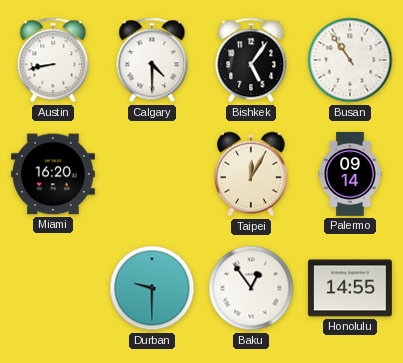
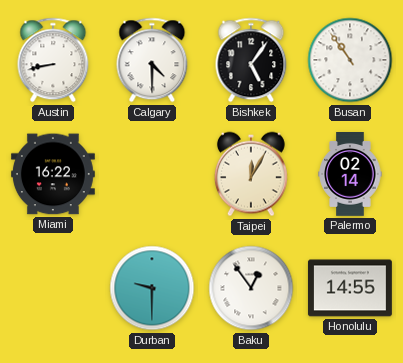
Miami: 16:20 -> 16:22
Palermo: 09:14 -> 02:14
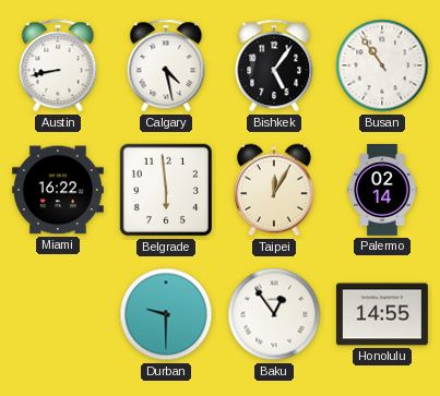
Calgary: 4:30 -> 4:28
Belgrade: none -> 5:59
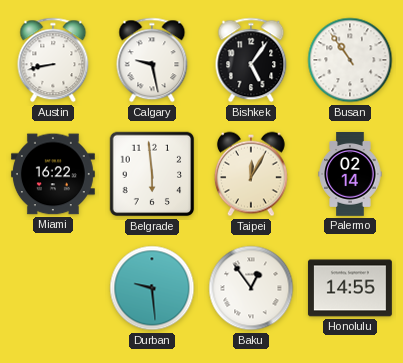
Calgary: 4:28 -> 9:28
Durban: 9:30 -> 9:29
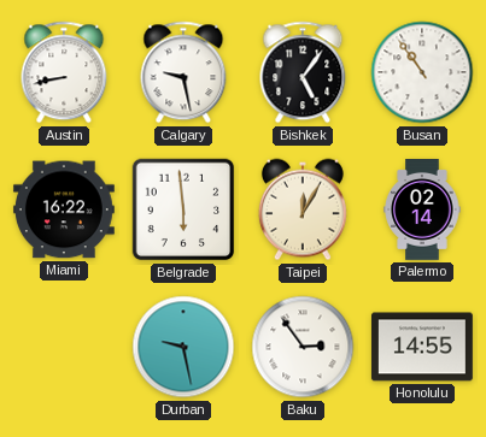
Durban: 9:29 -> 9:28
Baku: 12:54 -> 2:54
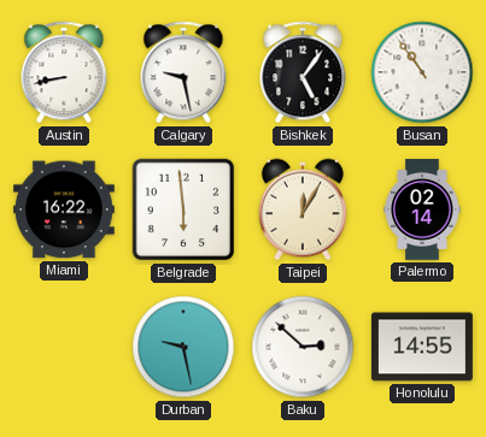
Baku: 2:54 -> 2:52
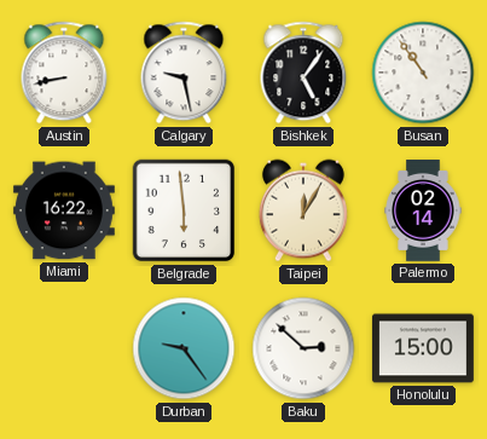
Durban: 9:28 -> 9:24
Honolulu: 14:55 -> 15:00
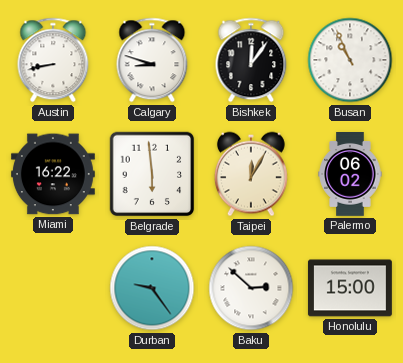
Calgary: 9:28 -> 8:48
Bishkek: 5:06 -> 12:06
Busan: 10:54 -> 10:56
Palermo: 02:14 -> 06:02
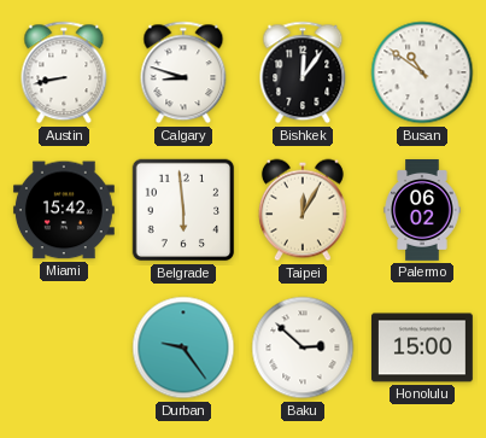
Busan: 10:56 -> 10:51
Miami: 16:22 -> 15:42
